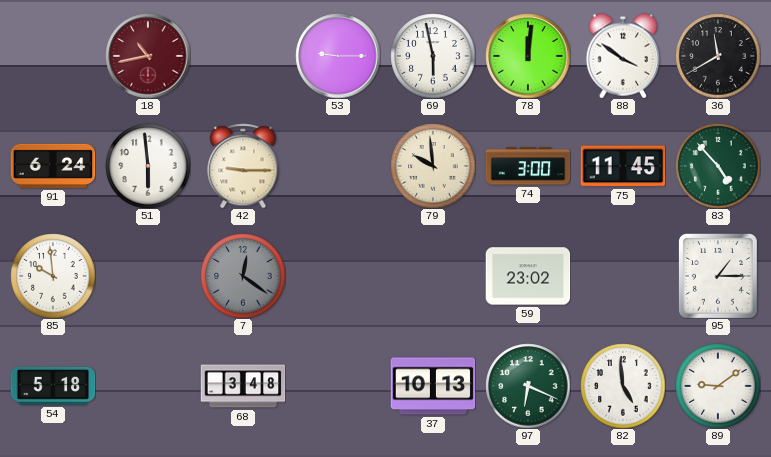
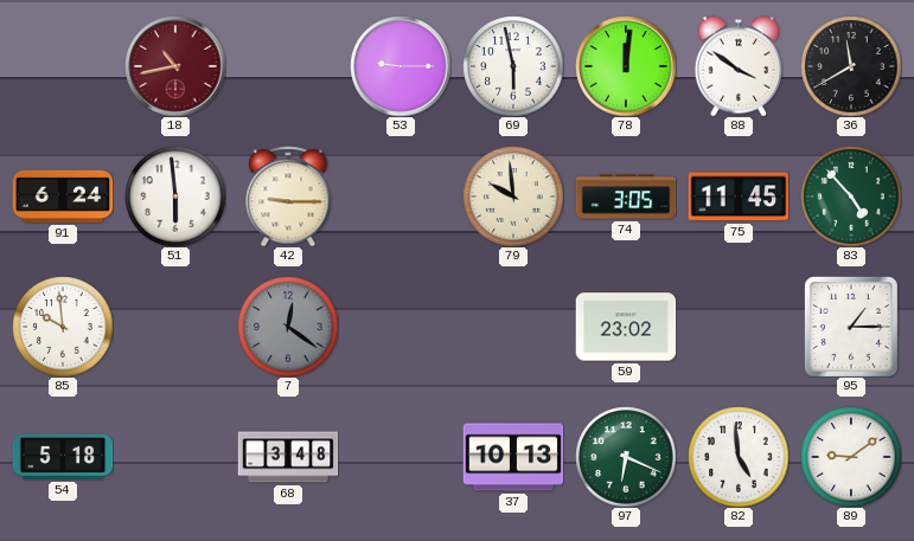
74: 3:00 -> 3:05
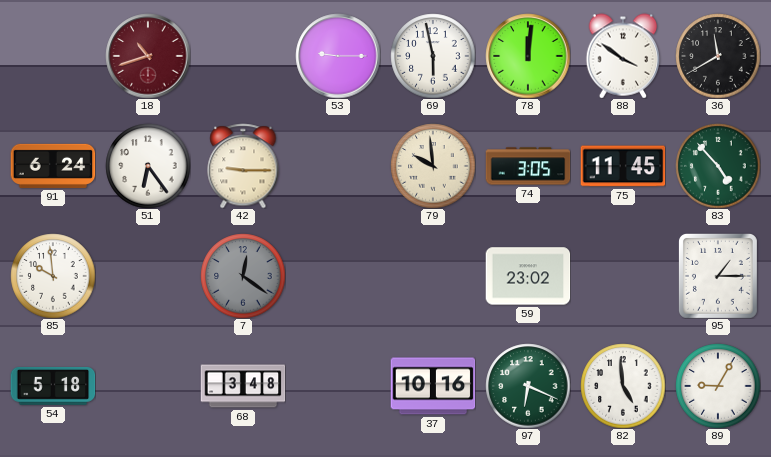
18: 10:43 -> 10:42
51: 5:59 -> 6:24
37: 10:13 -> 10:16
89: 9:09 -> 9:05
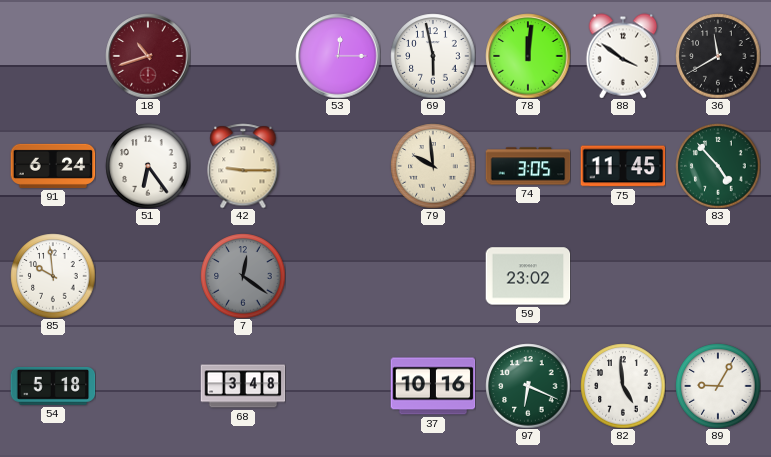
53: 9:15 -> 12:15
95: 1:15 -> none
